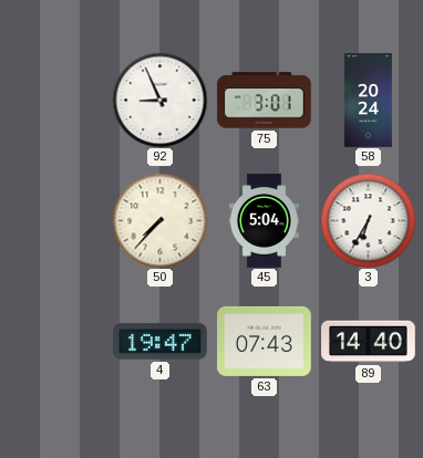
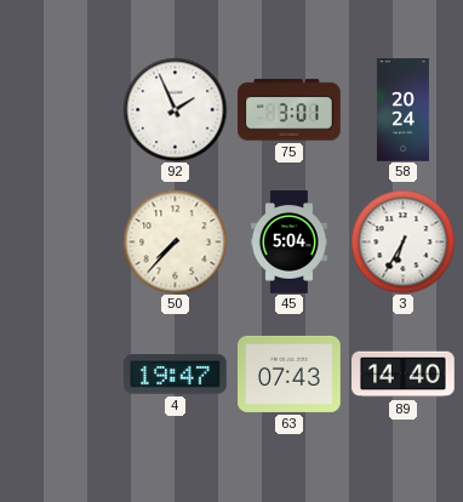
92: 8:56 -> 1:56
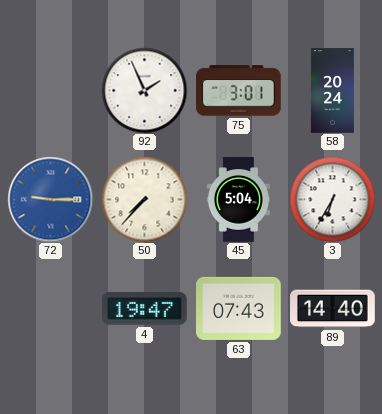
72: none -> 9:15
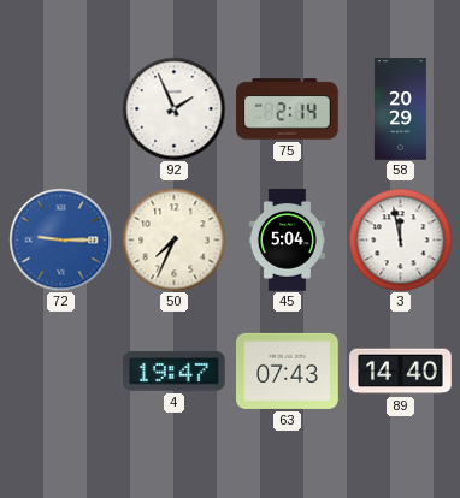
75: 3:01 -> 2:14
58: 20:24 -> 20:29
50: 7:37 -> 7:34
3: 6:35 -> 11:58
